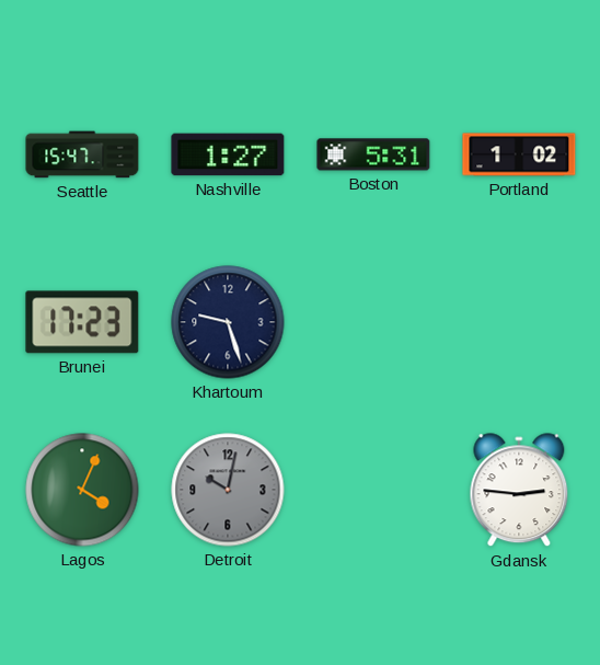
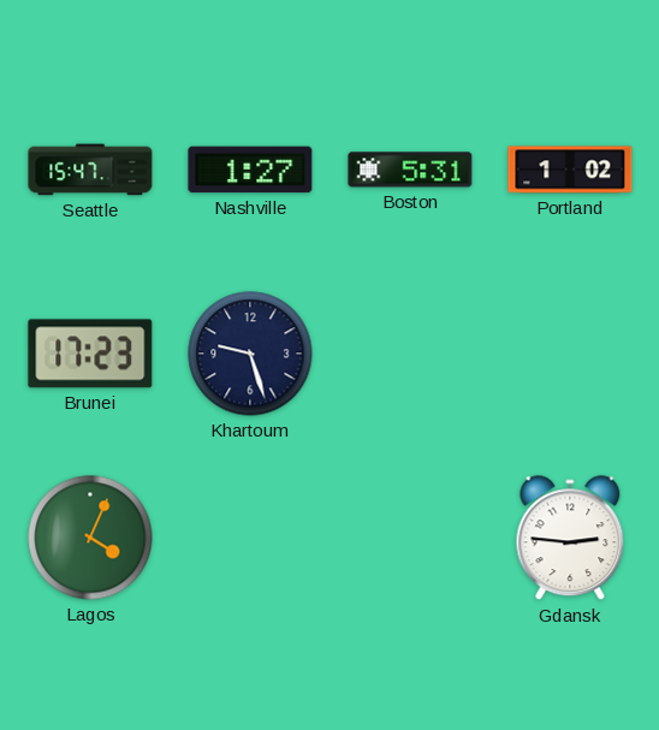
Detroit: 10:02 -> none
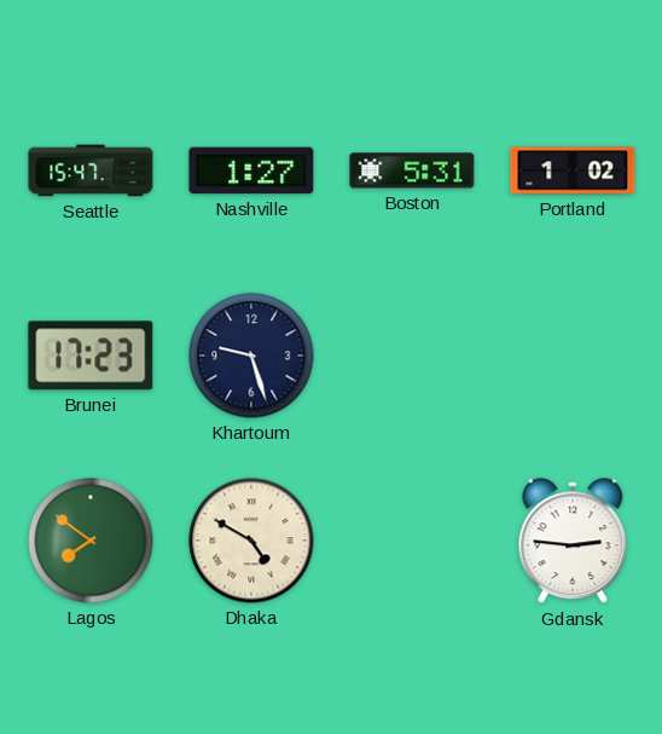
Lagos: 4:04 -> 7:51
Dhaka: none -> 4:50
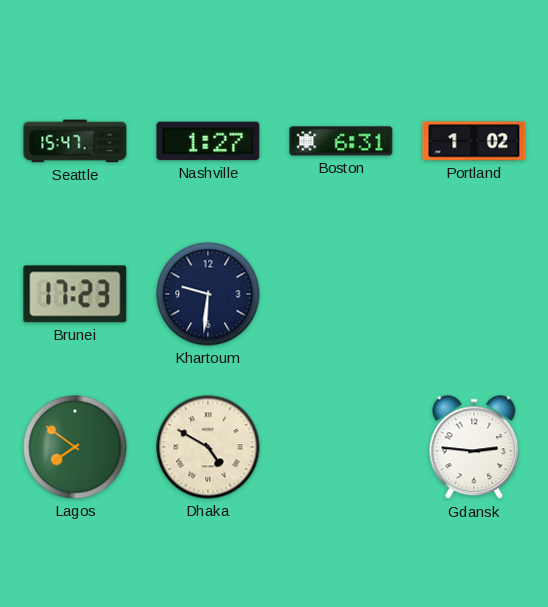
Boston: 5:31 -> 6:31
Khartoum: 9:27 -> 9:31
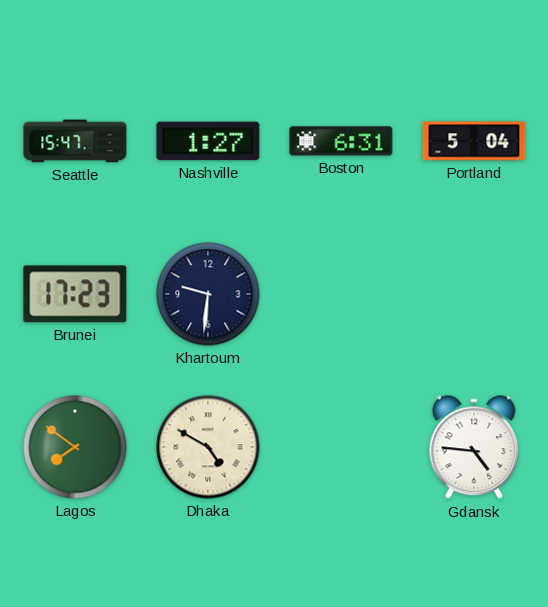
Portland: 1:02 -> 5:04
Gdansk: 2:46 -> 4:46
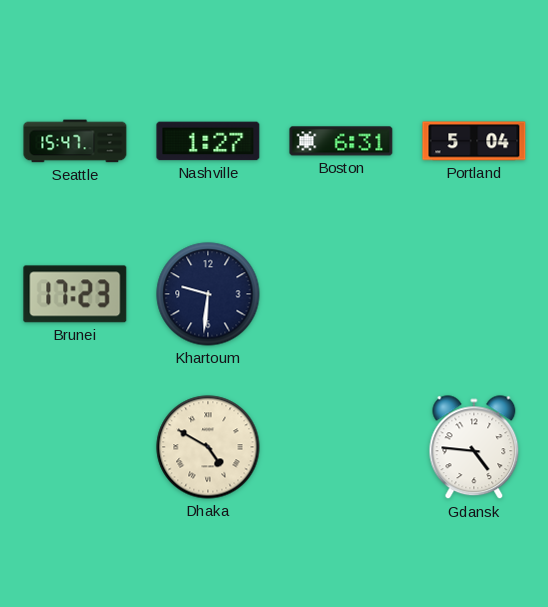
Lagos: 7:51 -> none
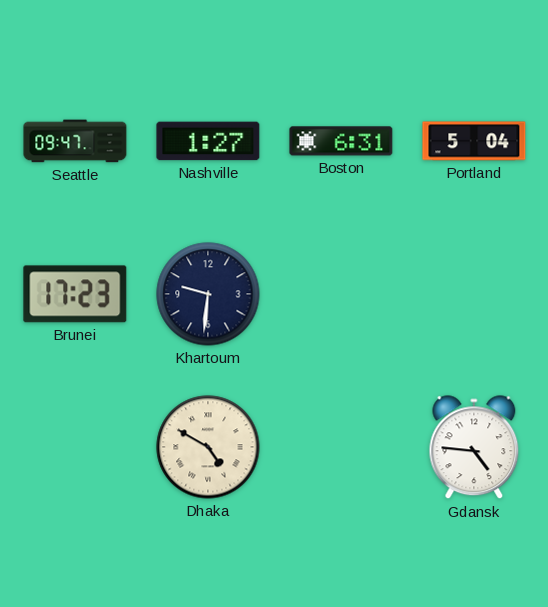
Seattle: 15:47 -> 09:47
